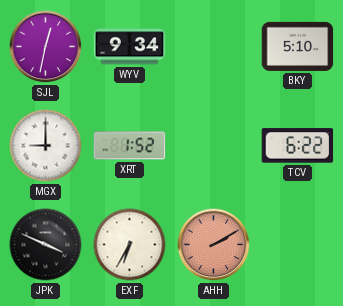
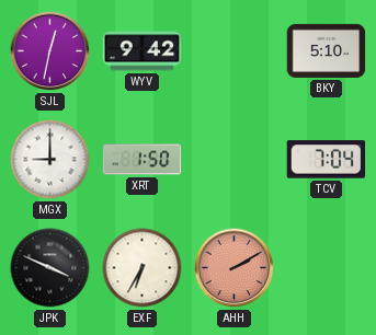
WYV: 9:34 -> 9:42
XRT: 1:52 -> 1:50
TCV: 6:22 -> 7:04
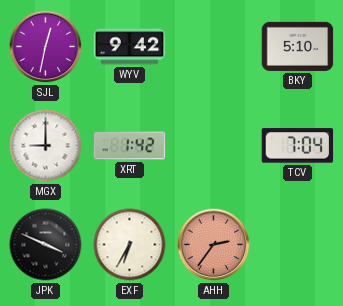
XRT: 1:50 -> 1:42
AHH: 2:10 -> 2:36
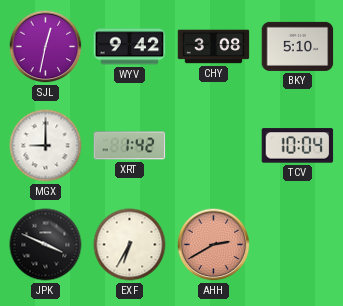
CHY: none -> 3:08
TCV: 7:04 -> 10:04
AHH: 2:36 -> 2:40
